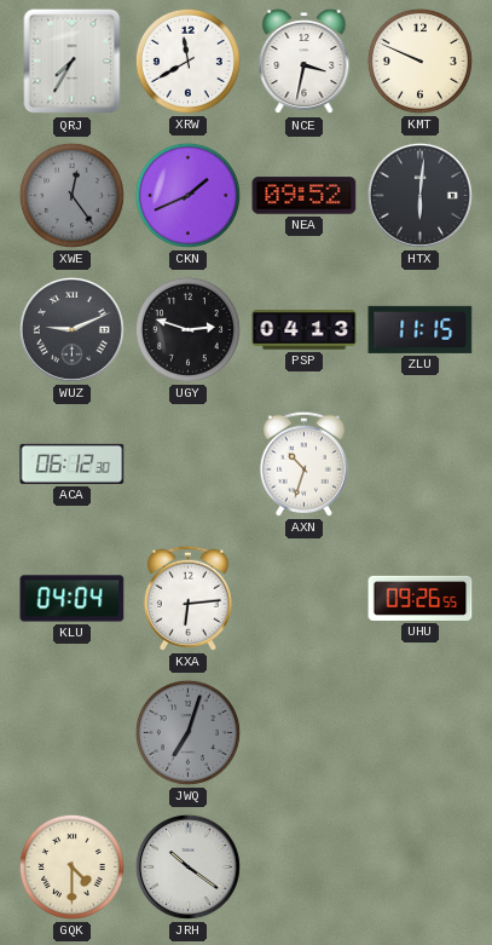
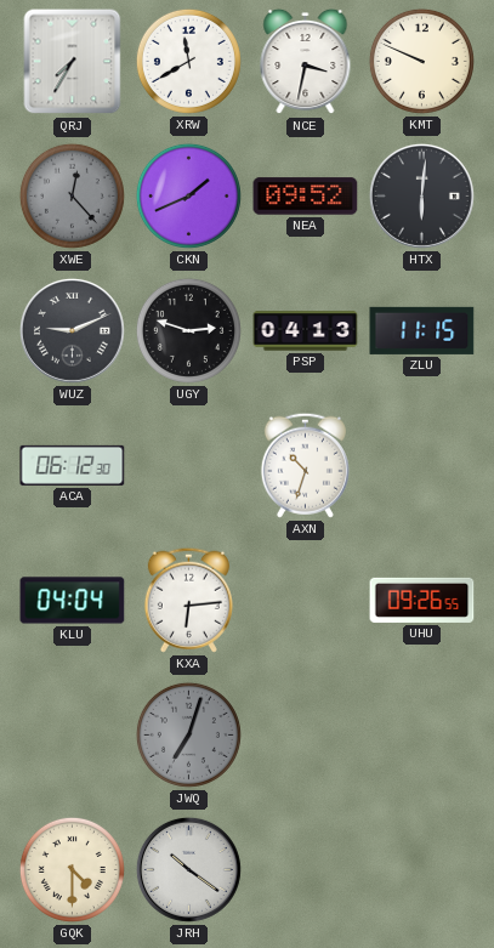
XWE: 12:24 -> 12:23
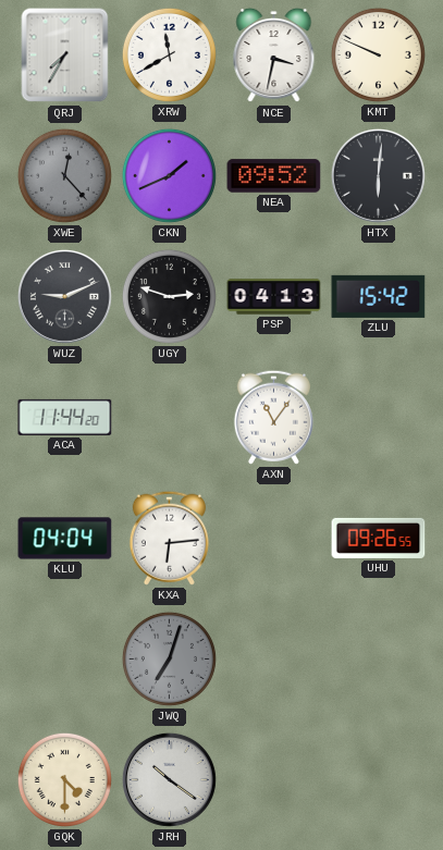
ZLU: 11:15 -> 15:42
ACA: 06:12 -> 11:44
AXN: 10:33 -> 11:06
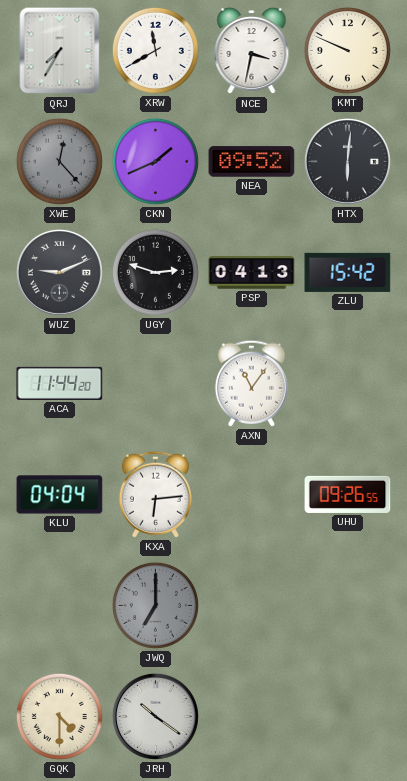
JWQ: 7:03 -> 7:00
